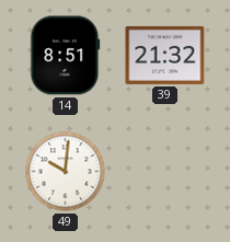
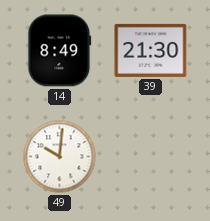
14: 8:51 -> 8:49
39: 21:32 -> 21:30
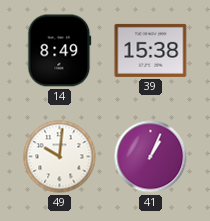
39: 21:30 -> 15:38
41: none -> 1:04
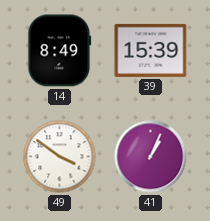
39: 15:38 -> 15:39
49: 10:01 -> 3:51
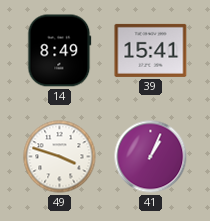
39: 15:39 -> 15:41
49: 3:51 -> 3:48
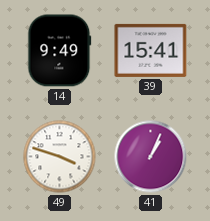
14: 8:49 -> 9:49
